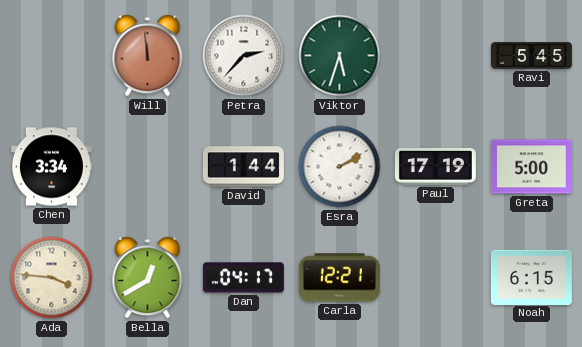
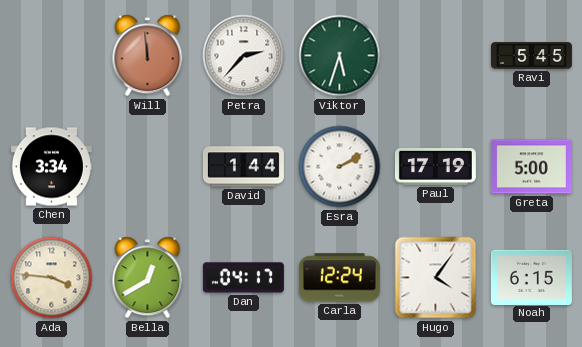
Carla: 12:21 -> 12:24
Hugo: none -> 4:06
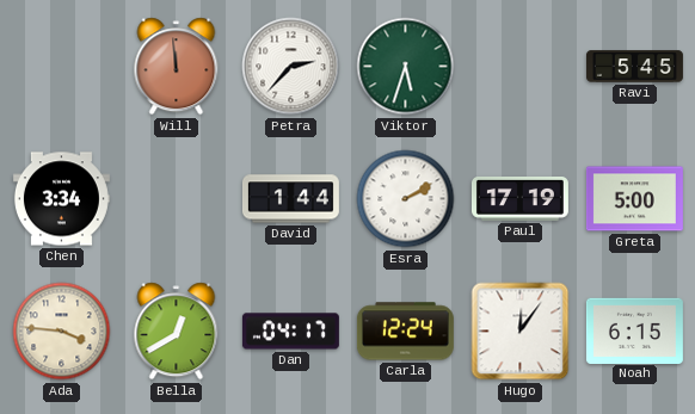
Hugo: 4:06 -> 12:06
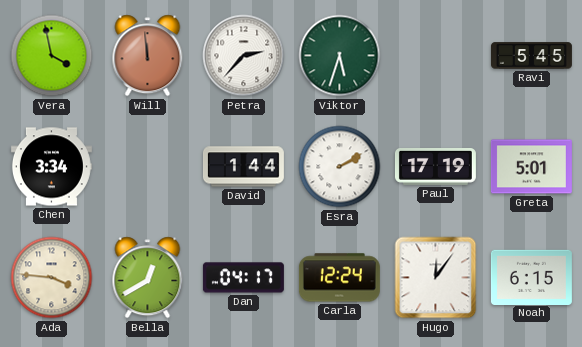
Vera: none -> 3:58
Greta: 5:00 -> 5:01
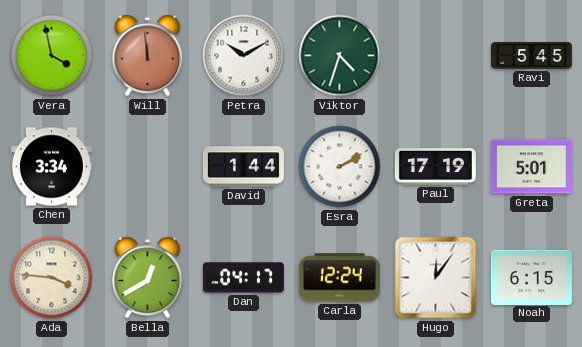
Petra: 2:37 -> 10:10
Viktor: 5:33 -> 4:33
